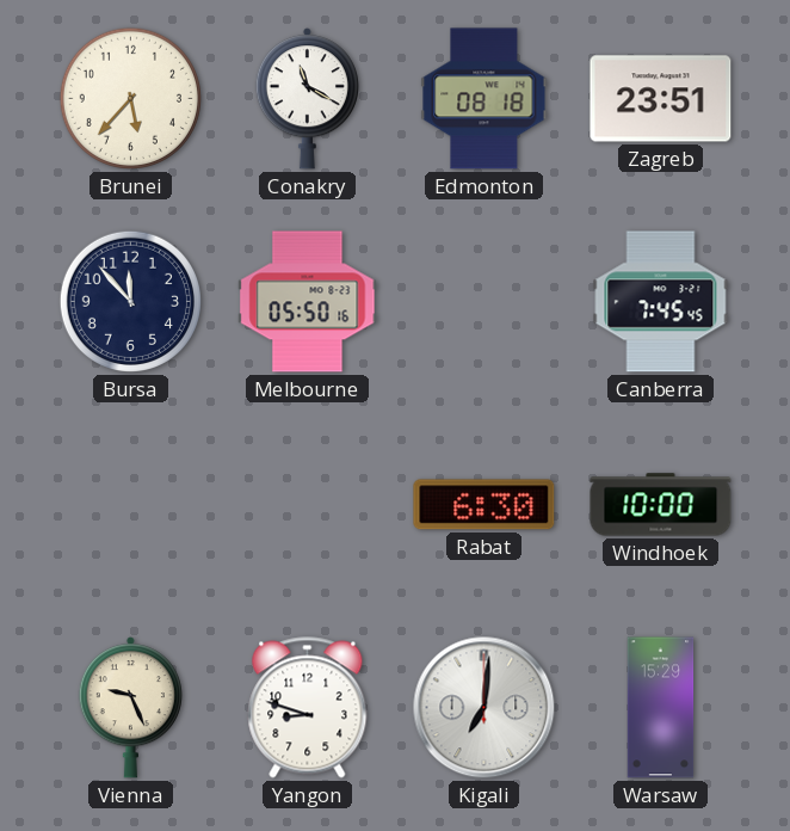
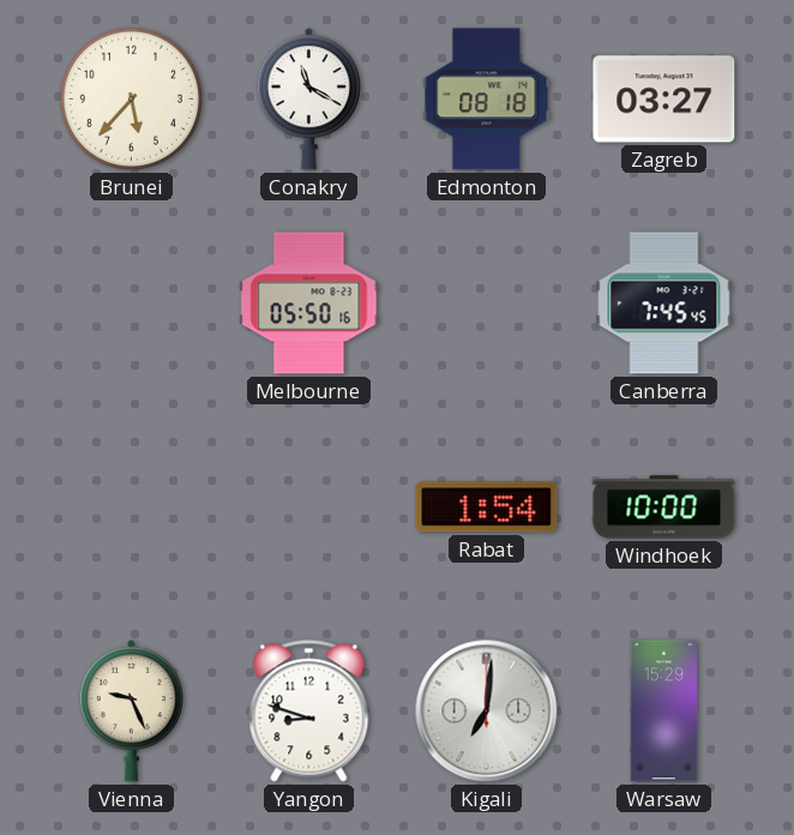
Zagreb: 23:51 -> 03:27
Bursa: 11:53 -> none
Rabat: 6:30 -> 1:54
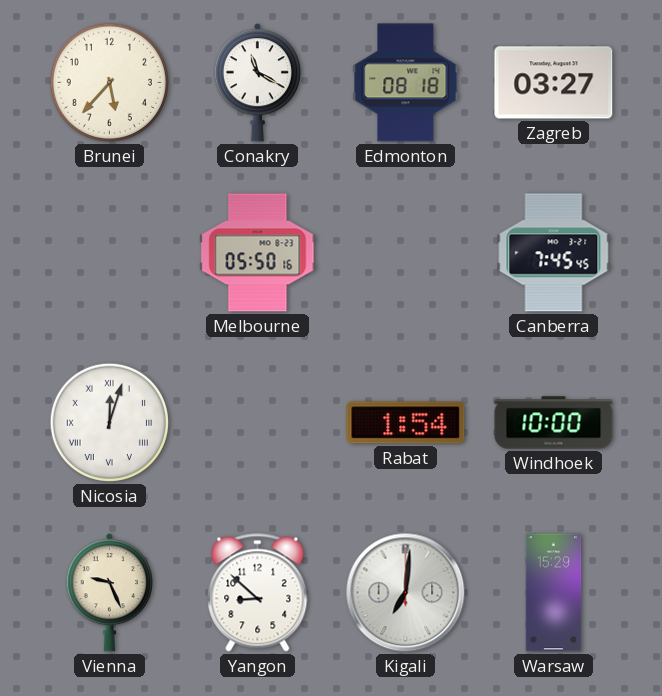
Nicosia: none -> 12:03
Yangon: 8:48 -> 8:52
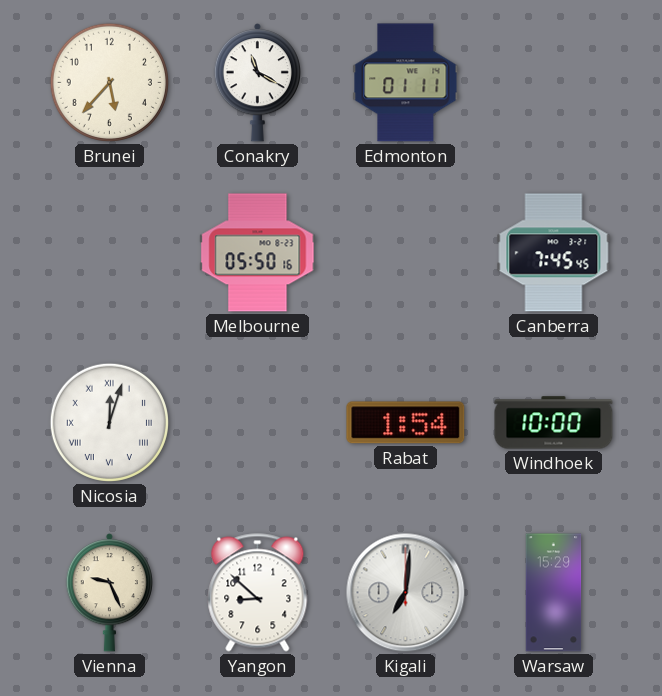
Edmonton: 08:18 -> 01:11
Zagreb: 03:27 -> none
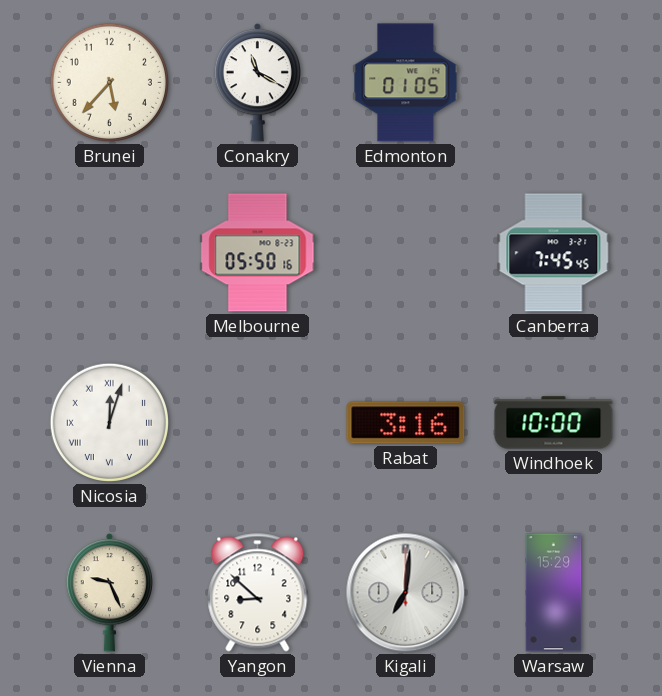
Edmonton: 01:11 -> 01:05
Rabat: 1:54 -> 3:16
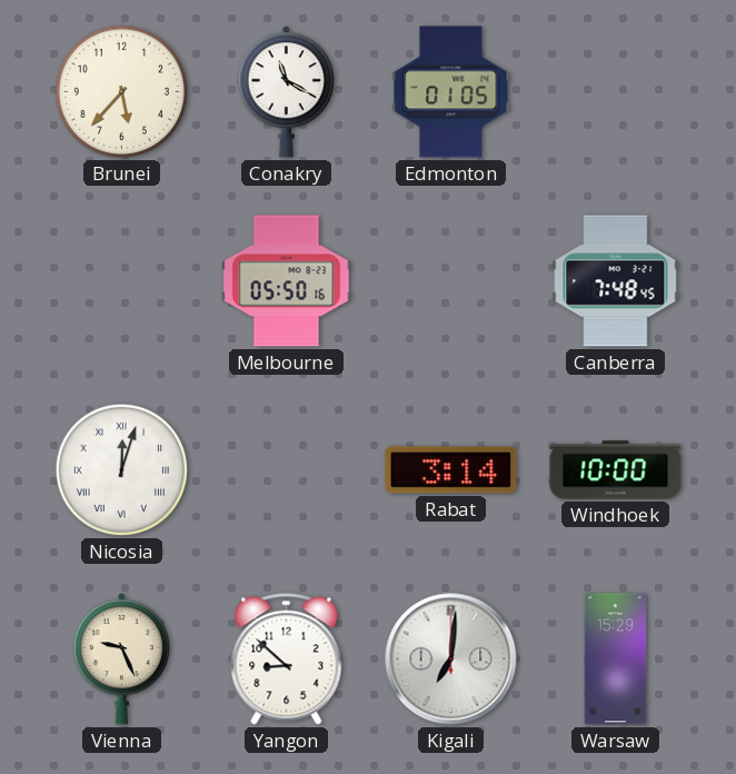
Canberra: 7:45 -> 7:48
Rabat: 3:16 -> 3:14
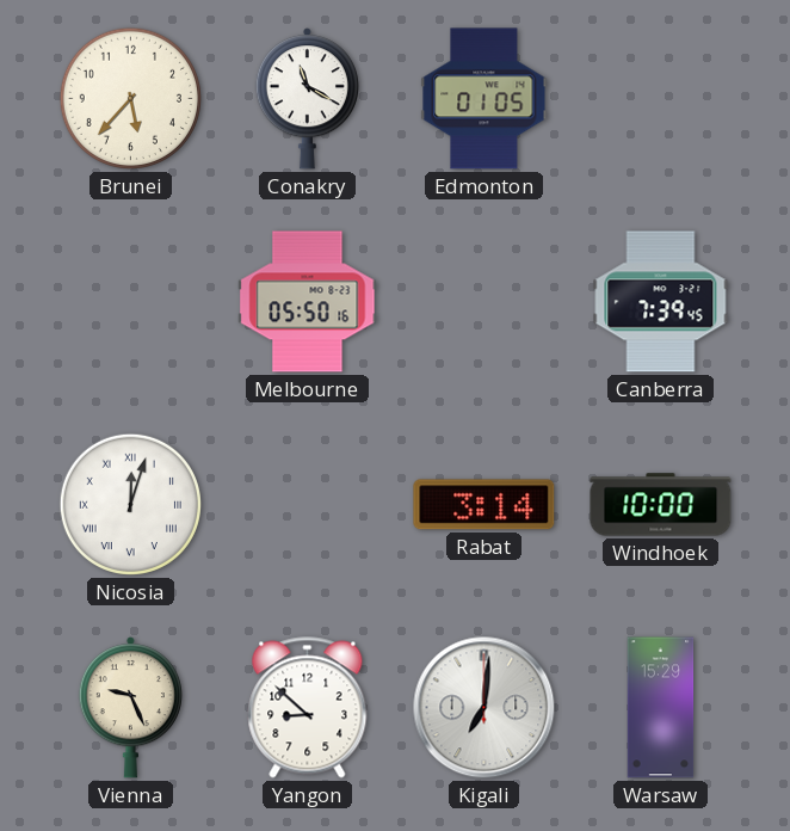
Canberra: 7:48 -> 7:39
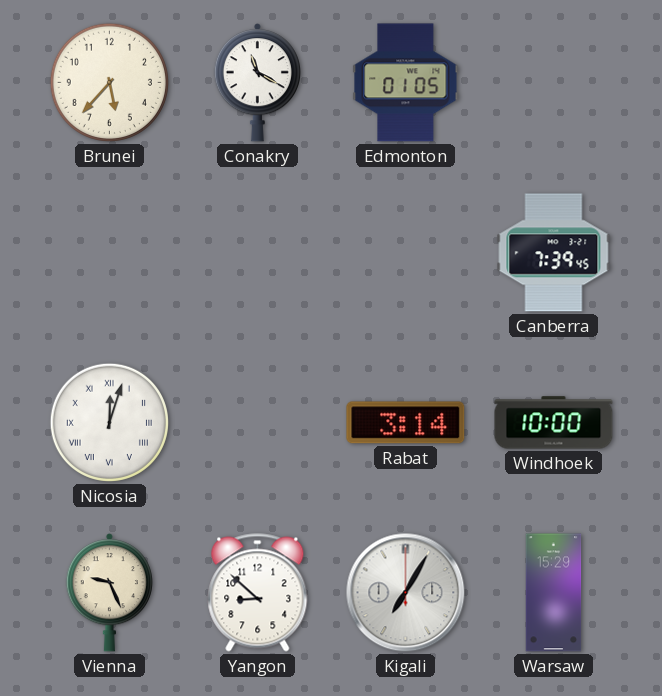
Melbourne: 05:50 -> none
Kigali: 7:01 -> 7:05
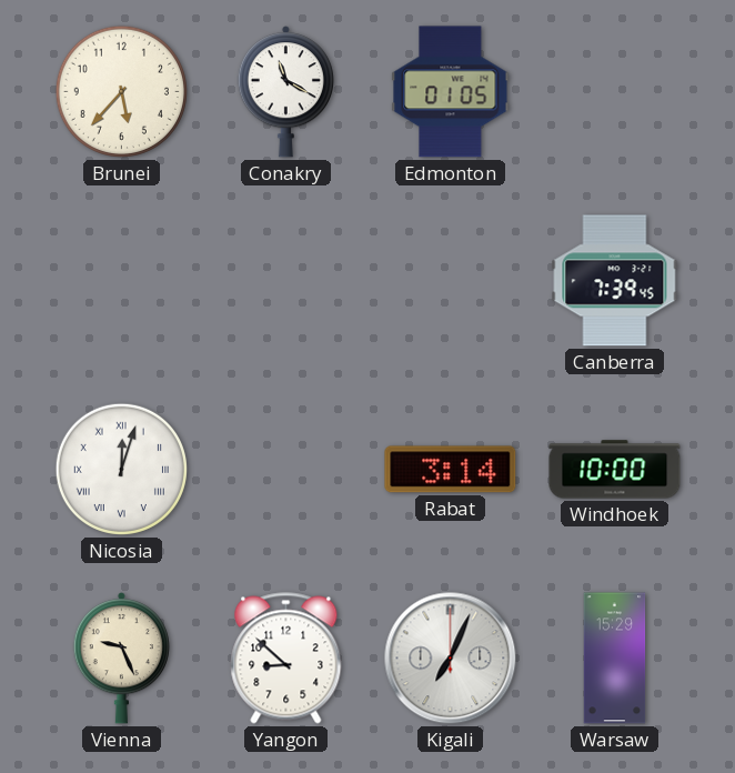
Kigali: 7:05 -> 7:04
